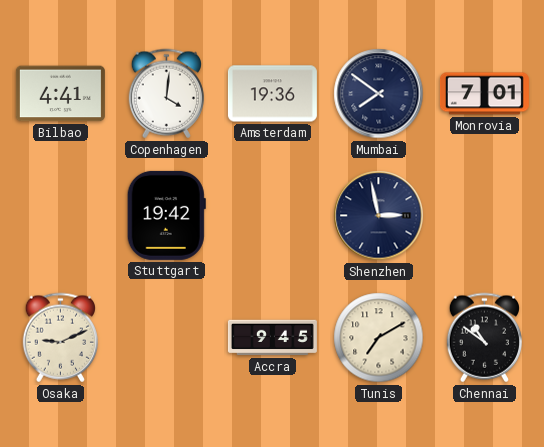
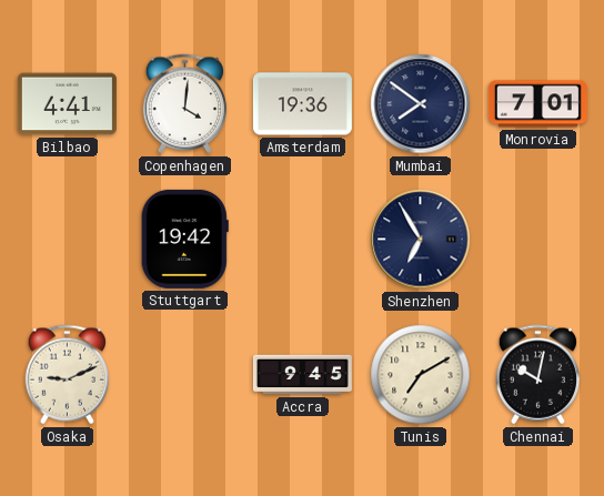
Shenzhen: 2:58 -> 6:55
Chennai: 10:51 -> 10:02
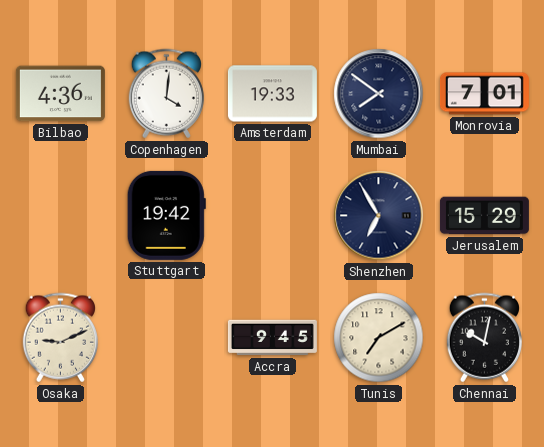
Bilbao: 4:41 -> 4:36
Amsterdam: 19:36 -> 19:33
Jerusalem: none -> 15:29
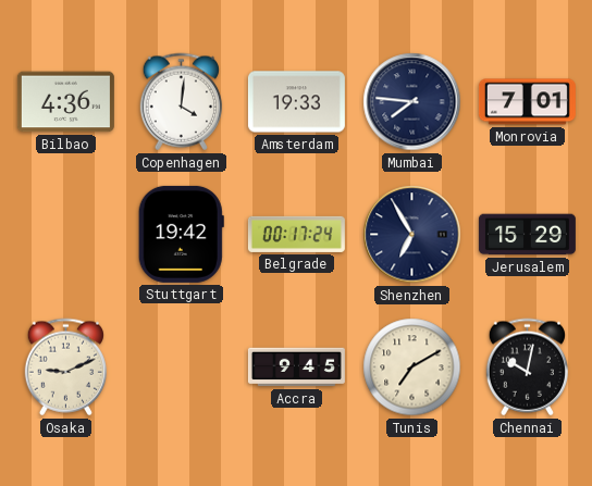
Mumbai: 7:51 -> 7:46
Belgrade: none -> 00:17
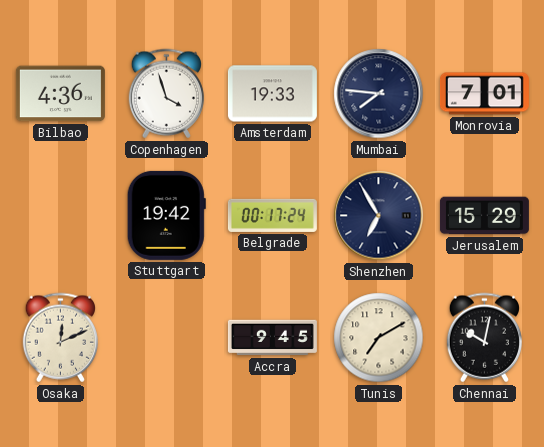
Copenhagen: 4:01 -> 3:57
Osaka: 9:11 -> 12:11
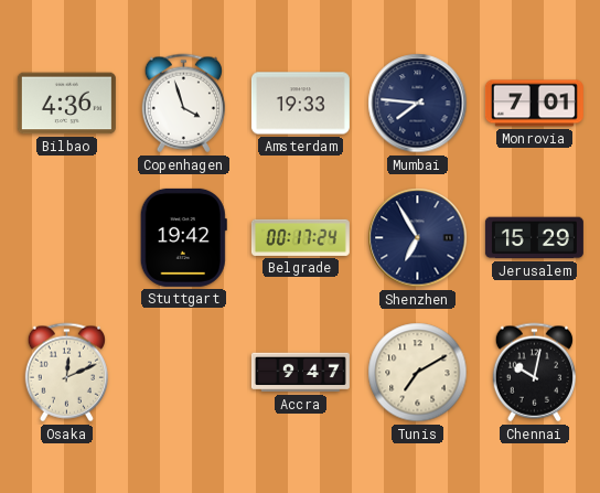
Accra: 9:45 -> 9:47
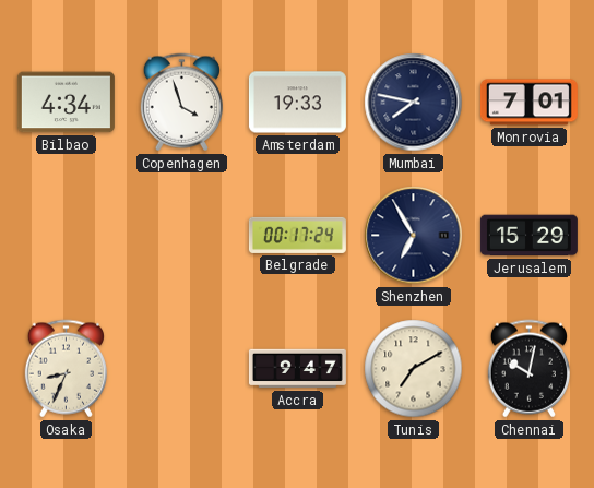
Bilbao: 4:36 -> 4:34
Mumbai: 7:46 -> 7:47
Stuttgart: 19:42 -> none
Osaka: 12:11 -> 8:34
